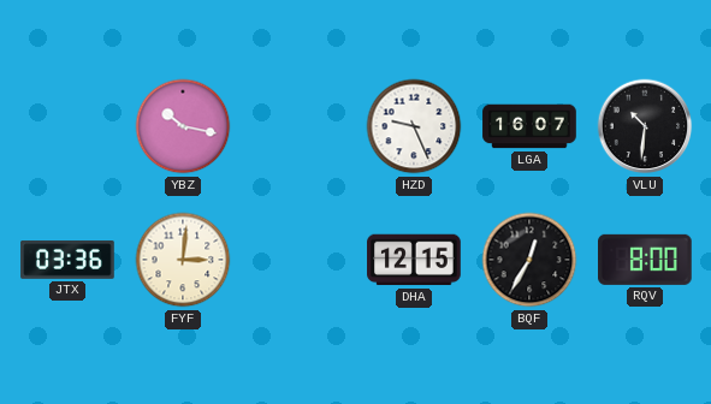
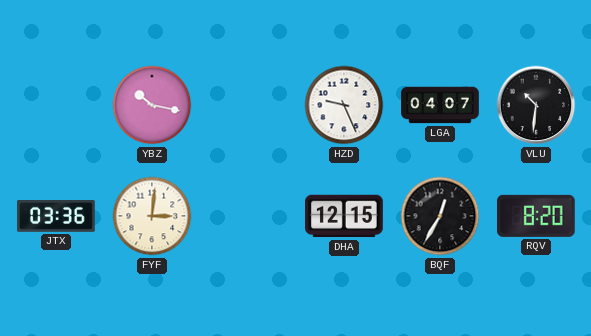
LGA: 16:07 -> 04:07
RQV: 8:00 -> 8:20
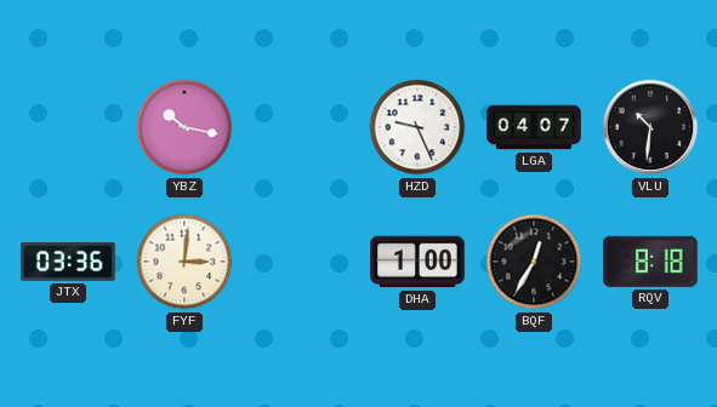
DHA: 12:15 -> 1:00
RQV: 8:20 -> 8:18
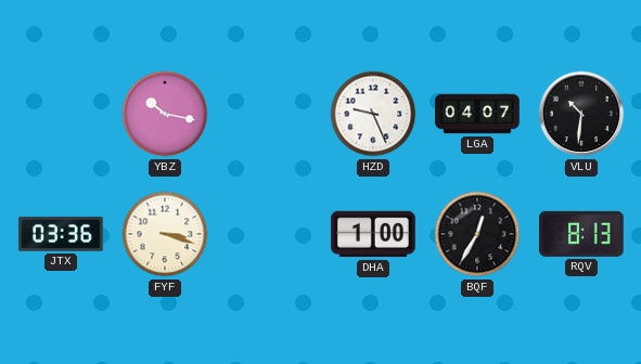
FYF: 3:01 -> 3:18
RQV: 8:18 -> 8:13
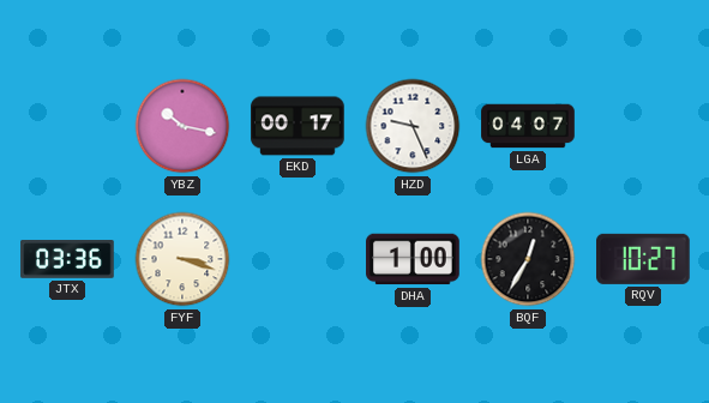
EKD: none -> 00:17
VLU: 10:31 -> none
RQV: 8:13 -> 10:27
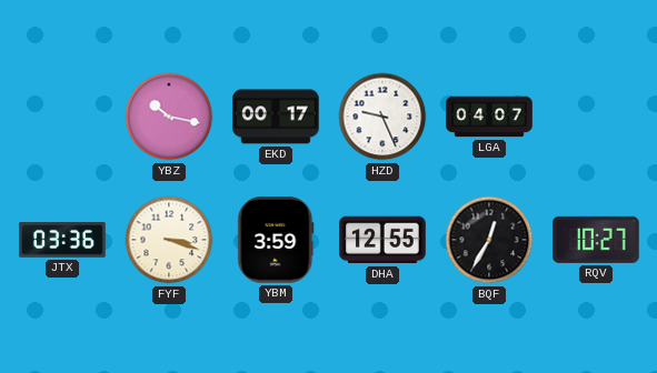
YBM: none -> 3:59
DHA: 1:00 -> 12:55
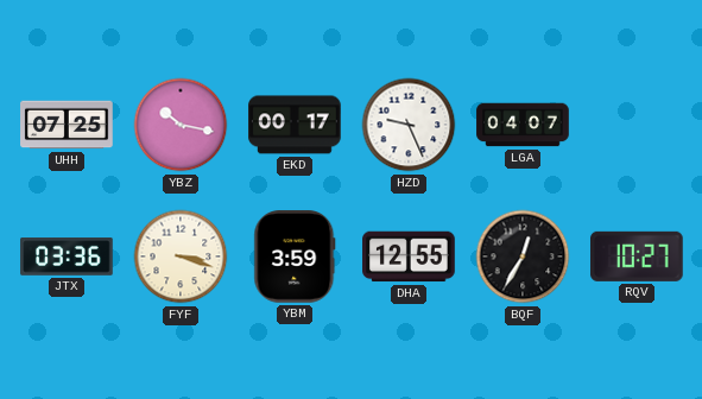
UHH: none -> 07:25
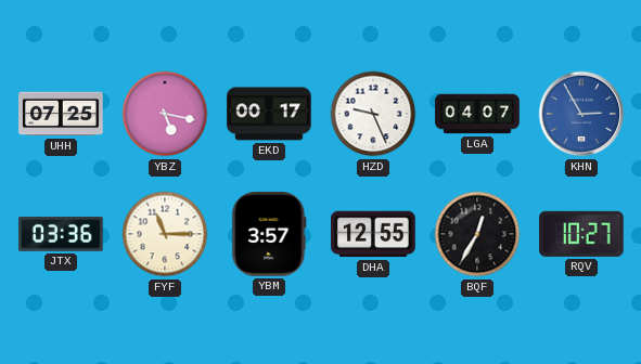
YBZ: 10:17 -> 5:17
KHN: none -> 2:55
FYF: 3:18 -> 11:15
YBM: 3:59 -> 3:57
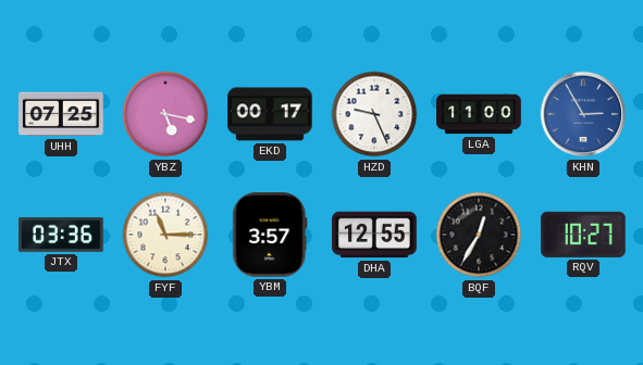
LGA: 04:07 -> 11:00
